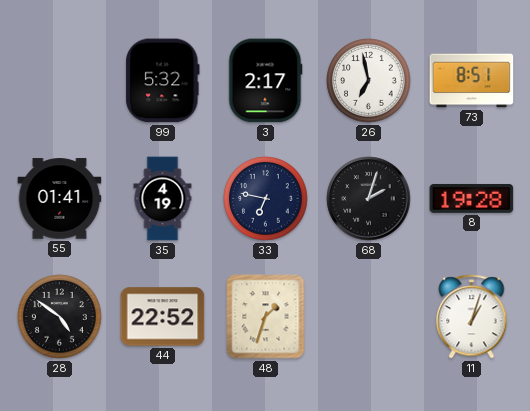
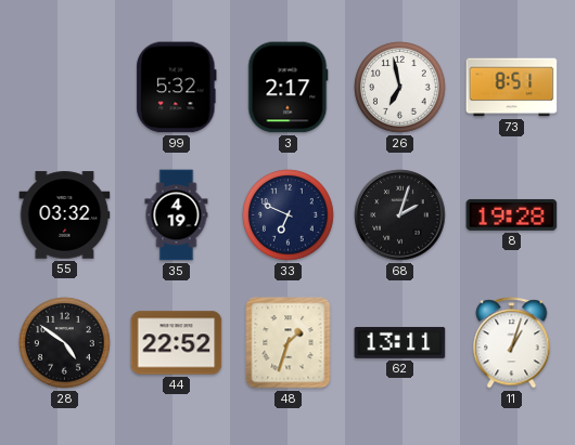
55: 01:41 -> 03:32
33: 6:47 -> 6:49
62: none -> 13:11
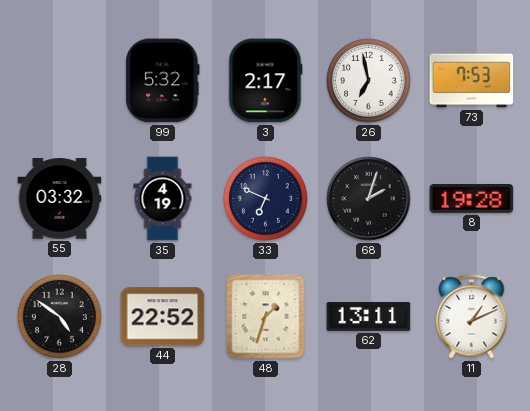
73: 8:51 -> 7:53
11: 1:03 -> 1:11
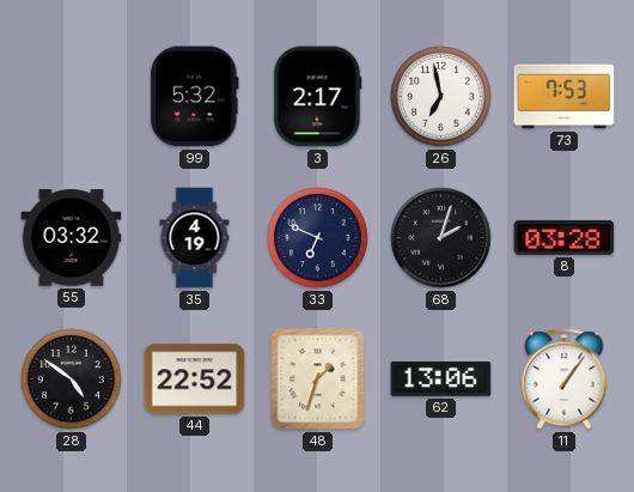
8: 19:28 -> 03:28
62: 13:11 -> 13:06
11: 1:11 -> 1:06
